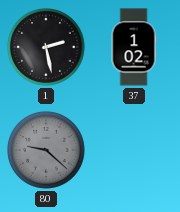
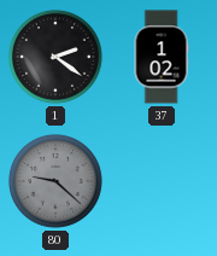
1: 2:28 -> 2:21
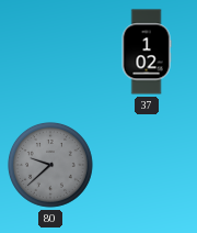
1: 2:21 -> none
80: 9:22 -> 9:38
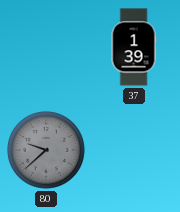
37: 1:02 -> 1:39
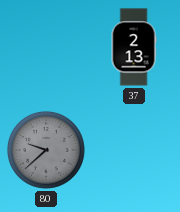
37: 1:39 -> 2:13
